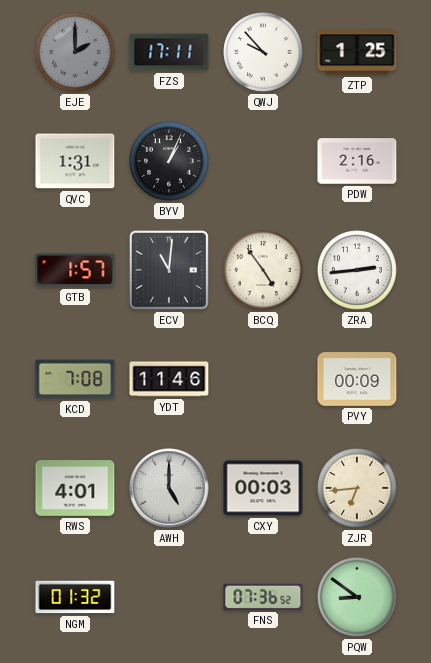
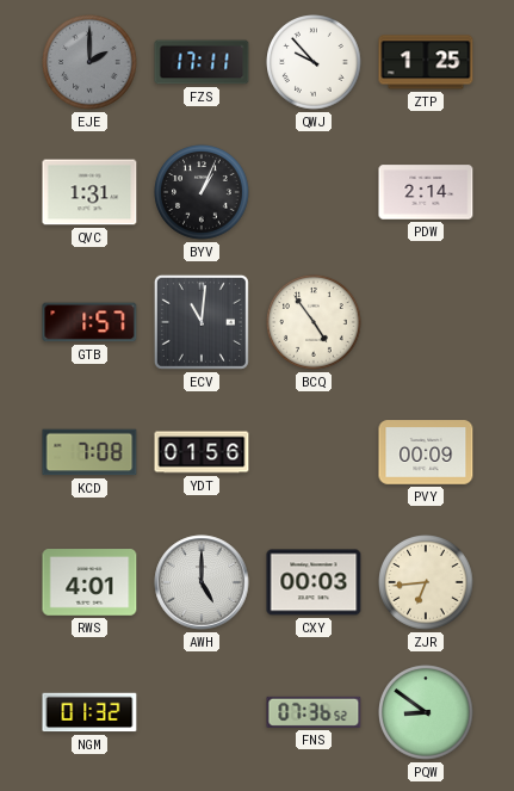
PDW: 2:16 -> 2:14
ZRA: 2:44 -> none
YDT: 11:46 -> 01:56
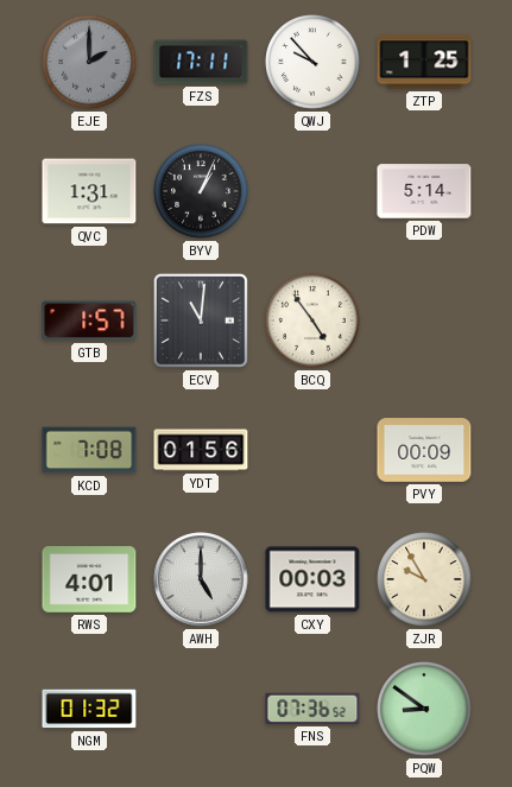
PDW: 2:14 -> 5:14
ZJR: 6:44 -> 9:55
